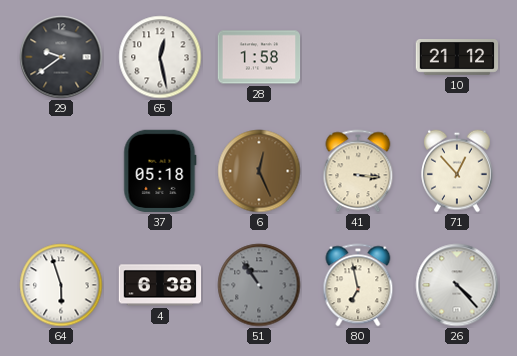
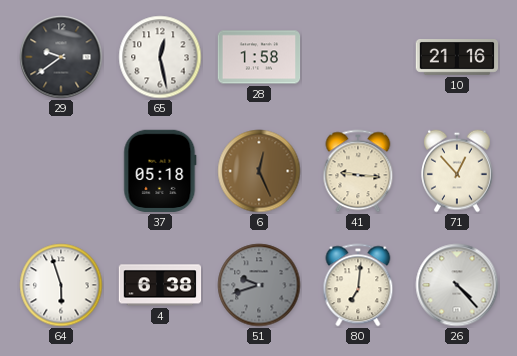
10: 21:12 -> 21:16
41: 3:16 -> 9:16
51: 10:54 -> 9:42
80: 6:58 -> 7:01
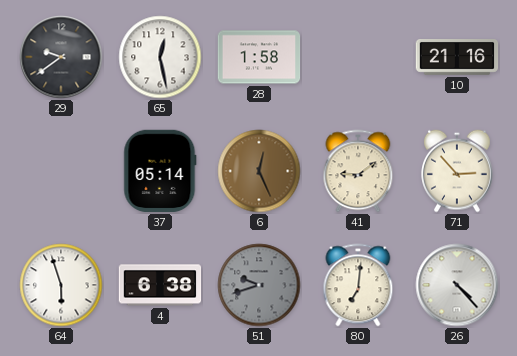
37: 05:18 -> 05:14
41: 9:16 -> 9:09
71: 12:53 -> 2:53
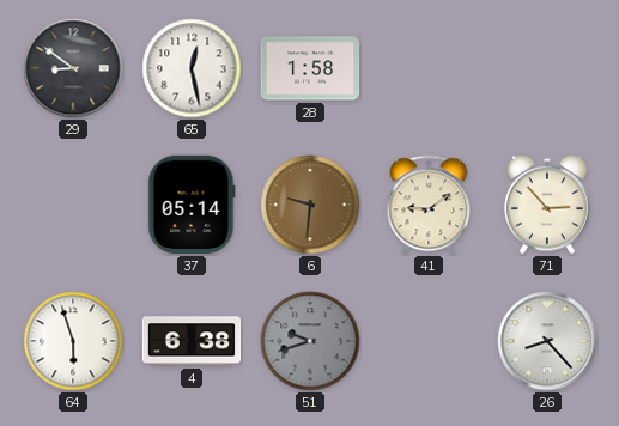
29: 9:39 -> 8:51
10: 21:16 -> none
6: 12:26 -> 9:31
80: 7:01 -> none
26: 4:23 -> 8:23
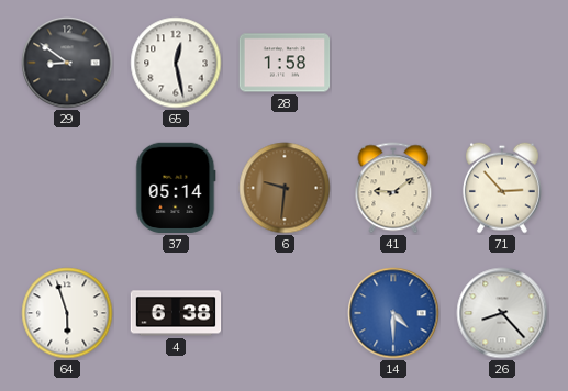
51: 9:42 -> none
14: none -> 4:30
